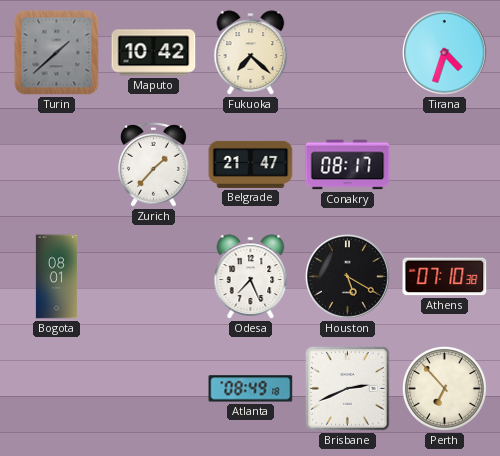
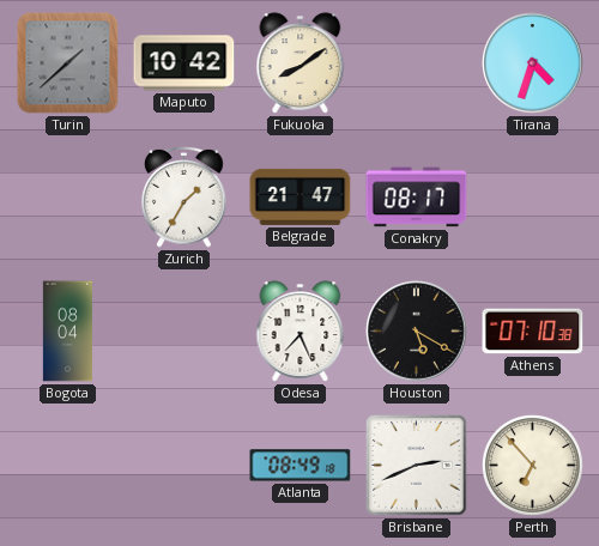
Fukuoka: 7:22 -> 8:09
Zurich: 1:37 -> 1:35
Bogota: 08:01 -> 08:04
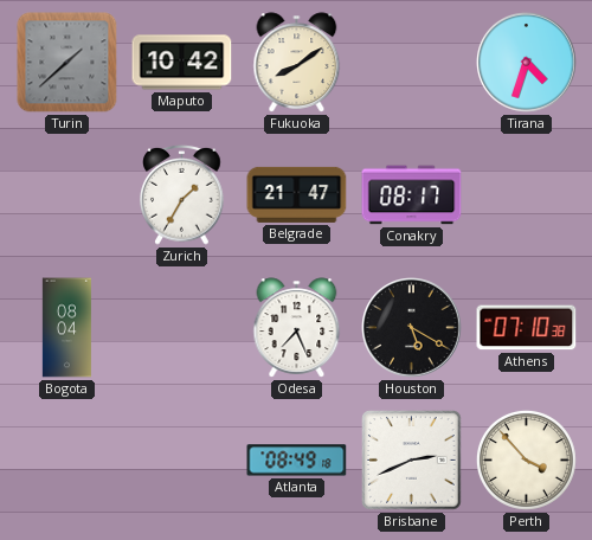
Perth: 6:53 -> 3:53
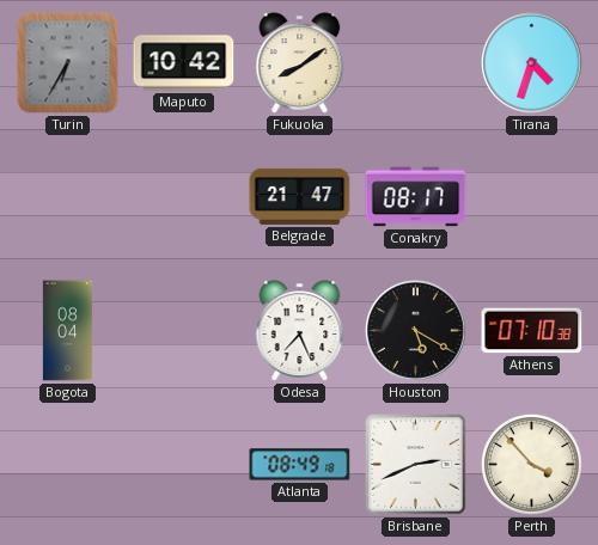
Turin: 1:38 -> 6:35
Zurich: 1:35 -> none
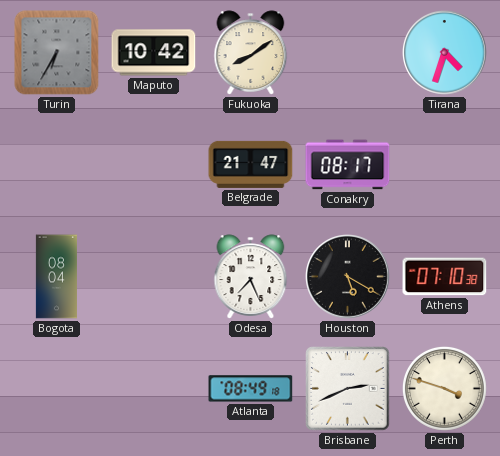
Perth: 3:53 -> 3:48
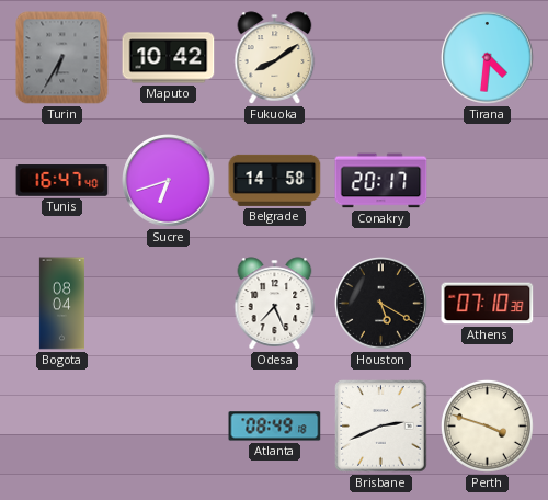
Tirana: 4:33 -> 4:31
Tunis: none -> 16:47
Sucre: none -> 6:42
Belgrade: 21:47 -> 14:58
Conakry: 08:17 -> 20:17
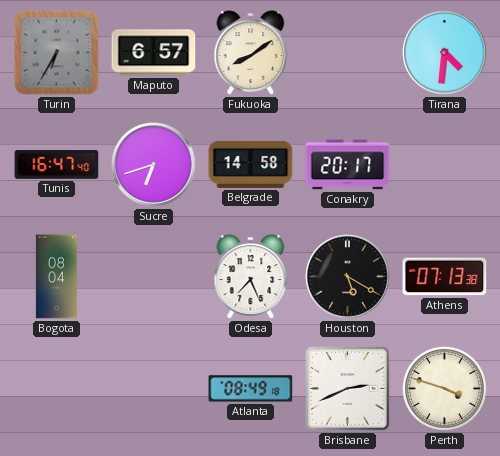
Maputo: 10:42 -> 6:57
Athens: 07:10 -> 07:13
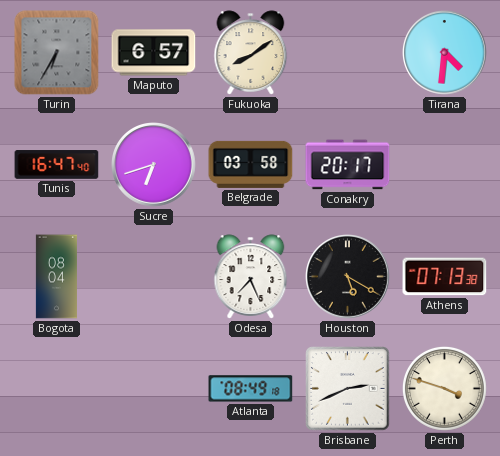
Belgrade: 14:58 -> 03:58
